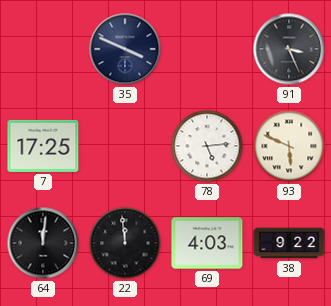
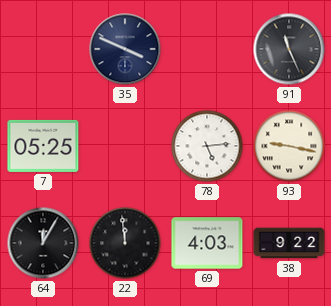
91: 3:26 -> 11:26
7: 17:25 -> 05:25
93: 5:49 -> 9:17
64: 12:01 -> 12:05
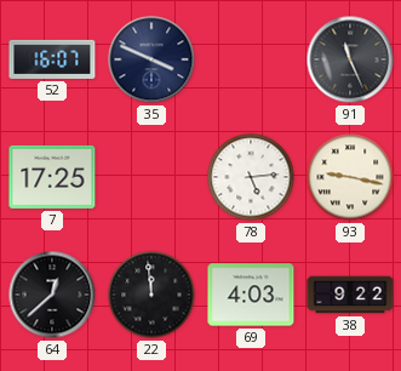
52: none -> 16:07
7: 05:25 -> 17:25
64: 12:05 -> 12:38
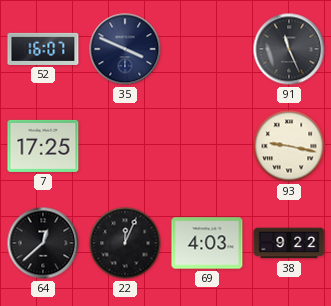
78: 5:14 -> none
22: 11:59 -> 12:04
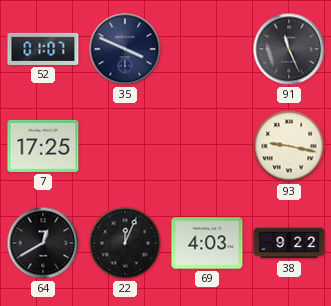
52: 16:07 -> 01:07
64: 12:38 -> 12:40
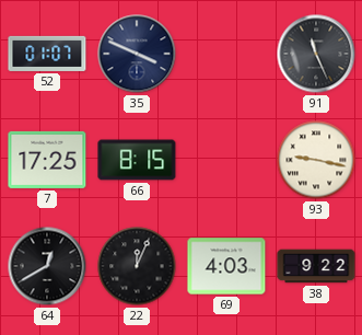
66: none -> 8:15
